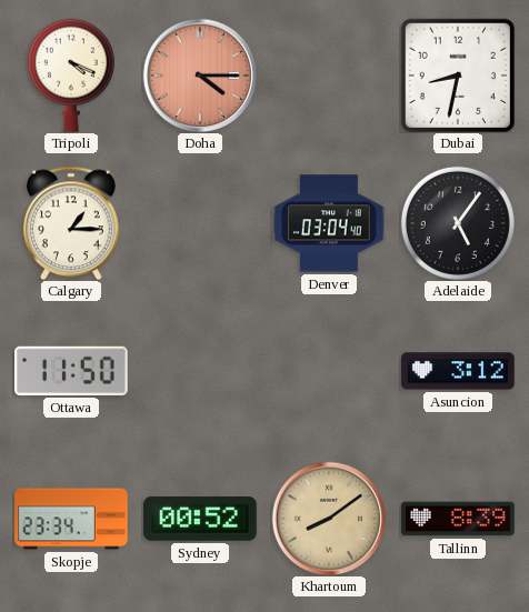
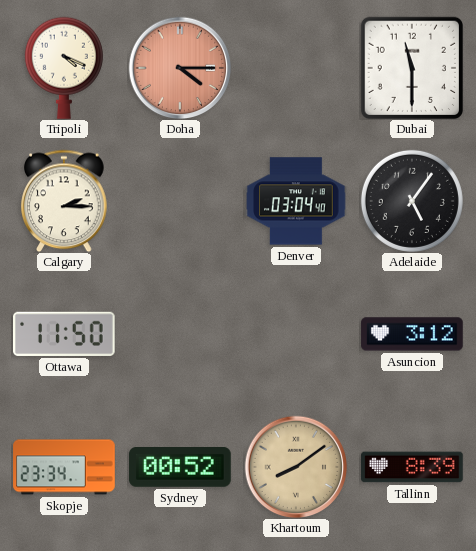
Dubai: 8:32 -> 11:30
Calgary: 1:15 -> 2:15
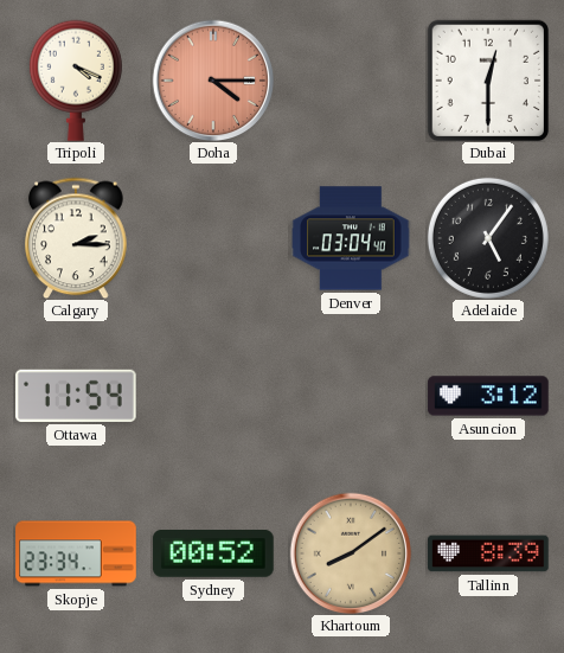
Dubai: 11:30 -> 12:30
Ottawa: 11:50 -> 11:54
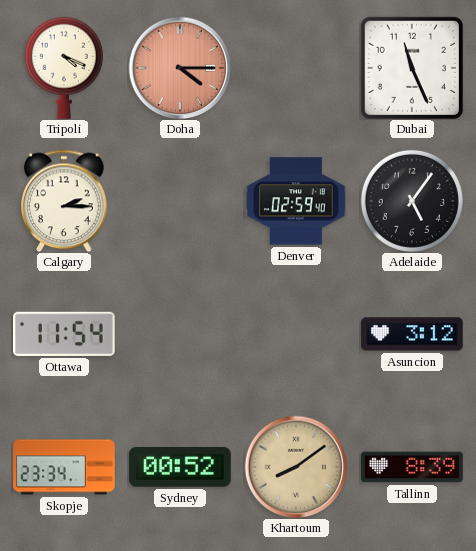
Dubai: 12:30 -> 11:26
Denver: 03:04 -> 02:59
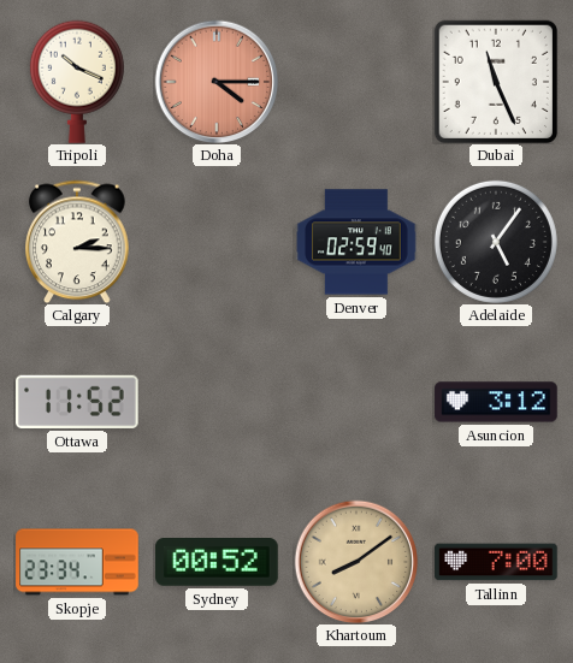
Tripoli: 4:19 -> 10:19
Ottawa: 11:54 -> 11:52
Tallinn: 8:39 -> 7:00
